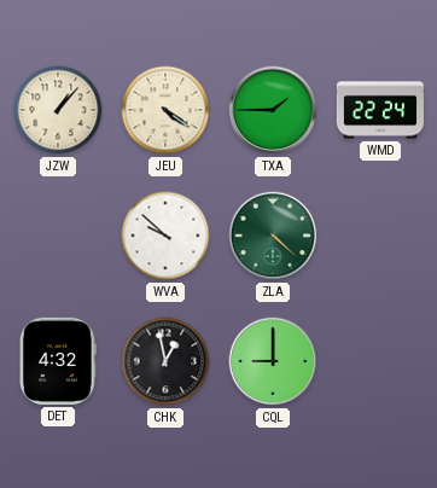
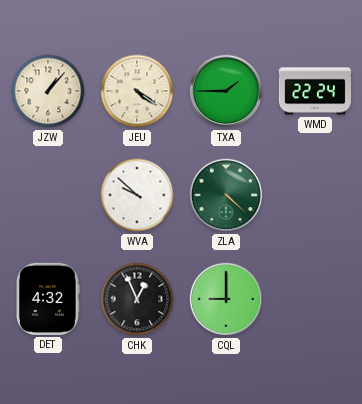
CHK: 12:58 -> 12:56
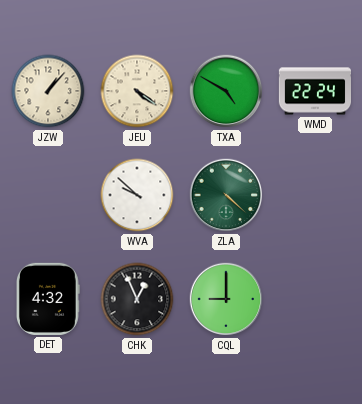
TXA: 1:45 -> 4:50
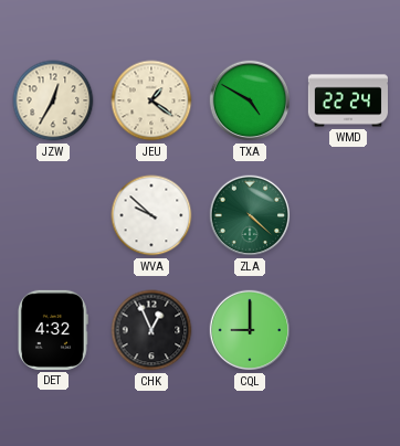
JZW: 1:07 -> 12:35
JEU: 4:21 -> 1:21
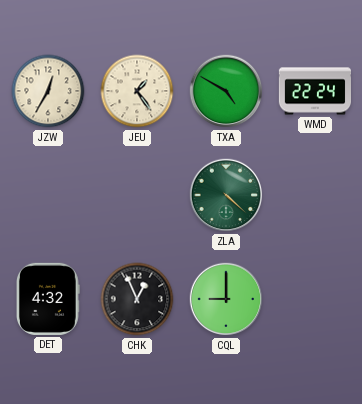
JEU: 1:21 -> 1:24
WVA: 9:52 -> none
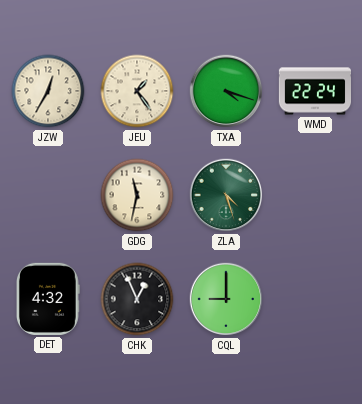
TXA: 4:50 -> 4:18
GDG: none -> 11:32
ZLA: 4:22 -> 4:27
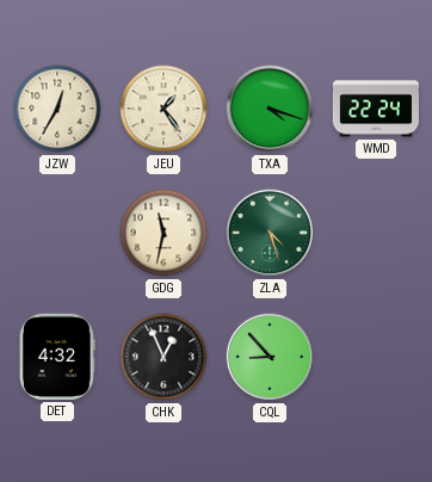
CQL: 9:00 -> 8:53
